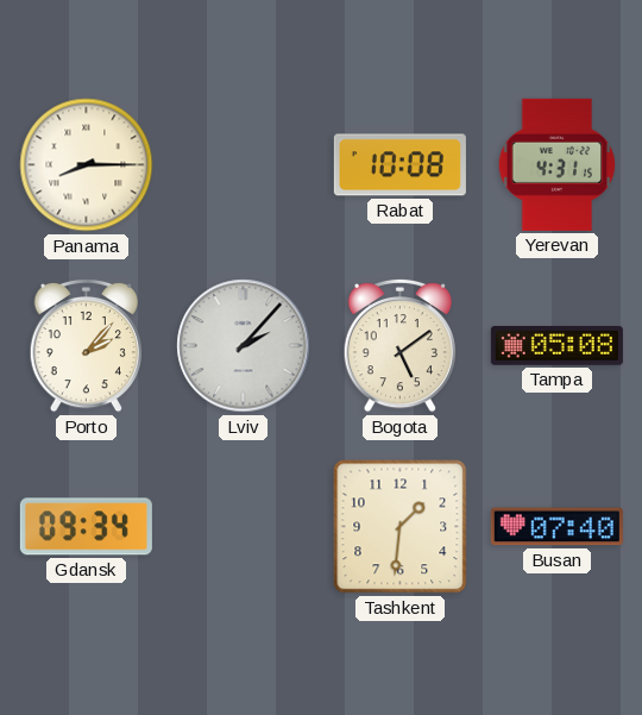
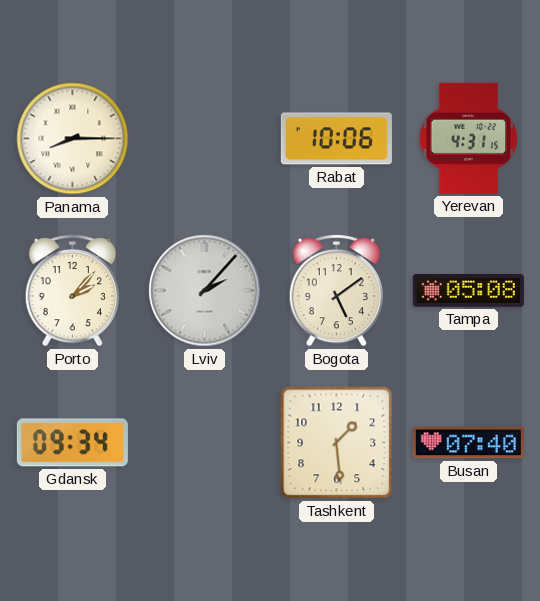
Rabat: 10:08 -> 10:06
Tashkent: 1:31 -> 1:29
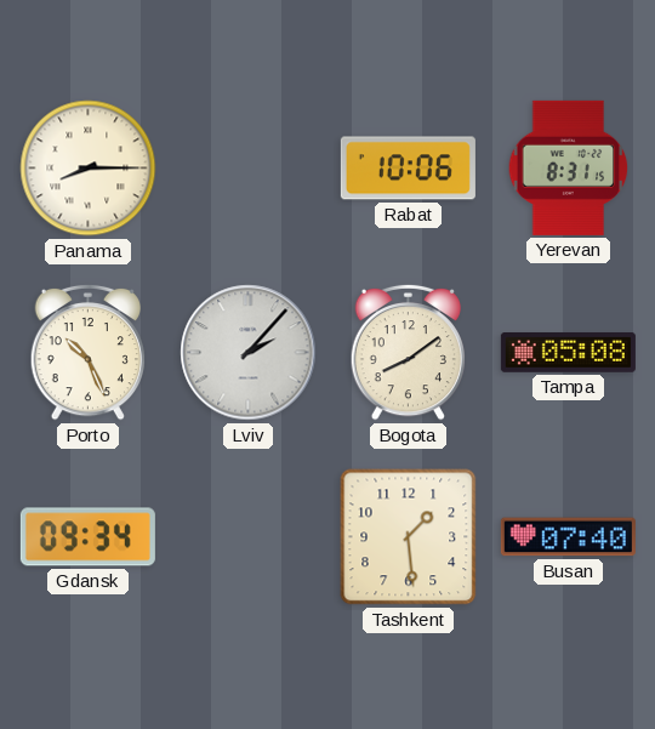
Yerevan: 4:31 -> 8:31
Porto: 2:07 -> 10:26
Bogota: 5:09 -> 8:09
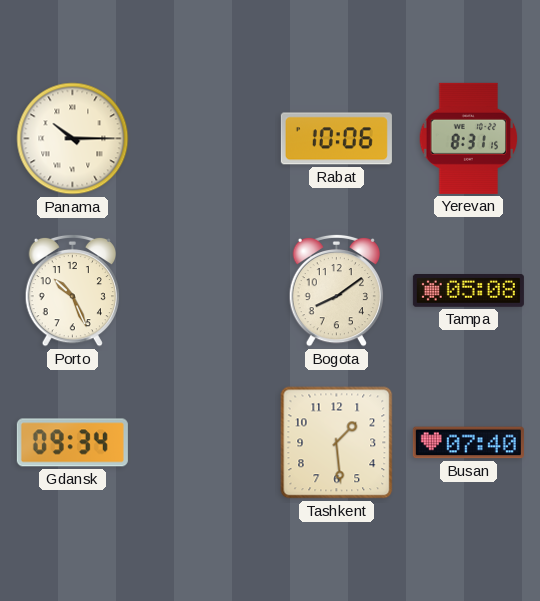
Panama: 8:15 -> 10:15
Lviv: 2:07 -> none
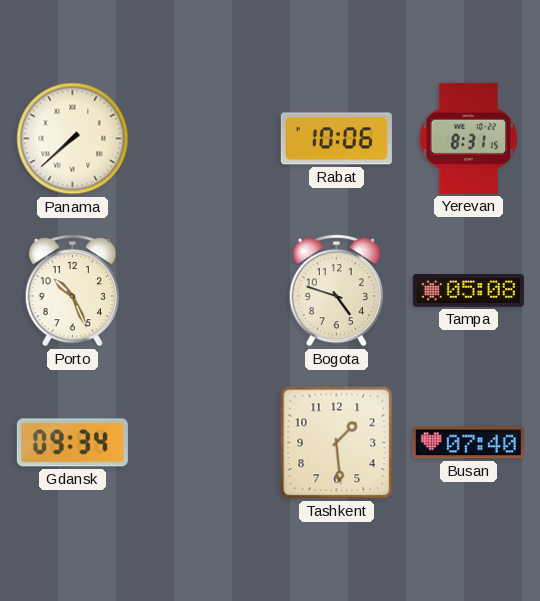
Panama: 10:15 -> 7:38
Bogota: 8:09 -> 4:48
